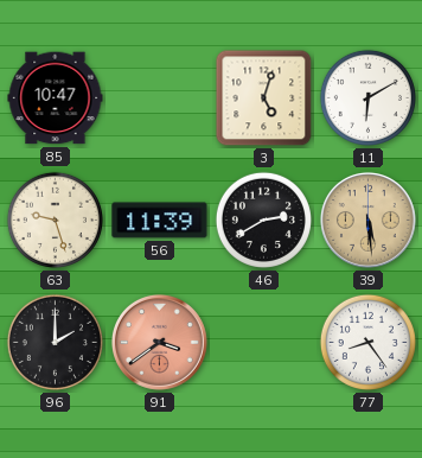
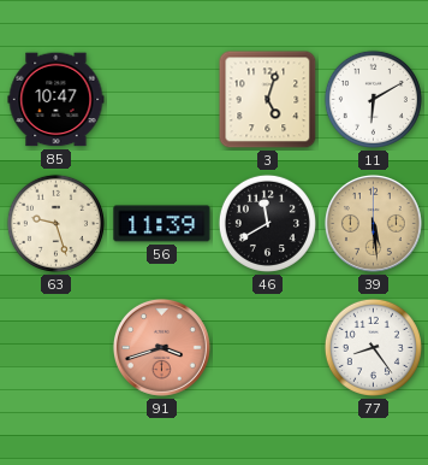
46: 2:40 -> 11:40
96: 2:00 -> none
91: 3:39 -> 3:42
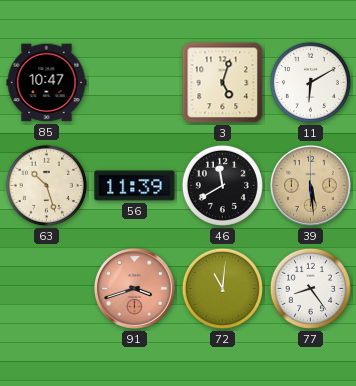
63: 9:27 -> 10:27
72: none -> 11:01
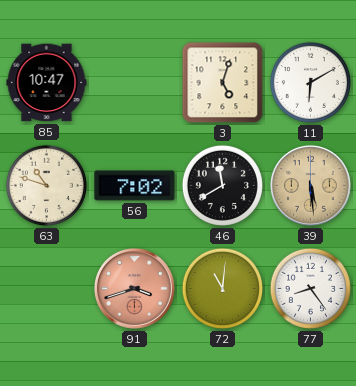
63: 10:27 -> 10:48
56: 11:39 -> 7:02
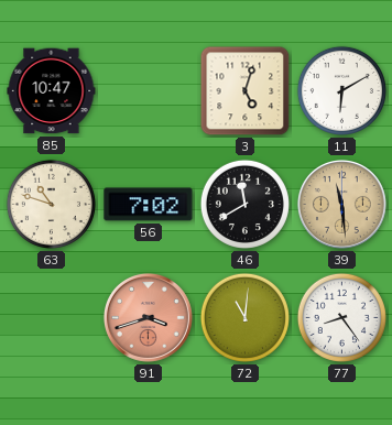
39: 5:29 -> 11:29
